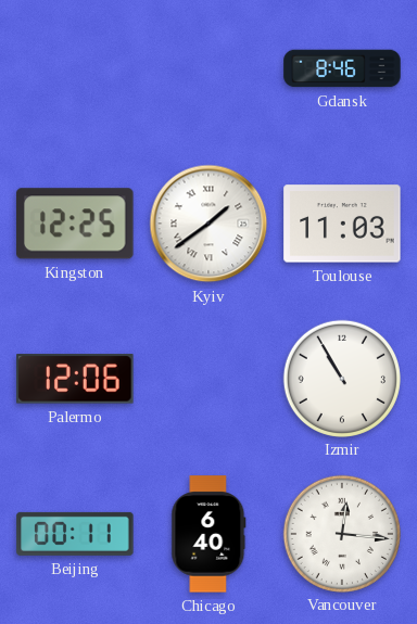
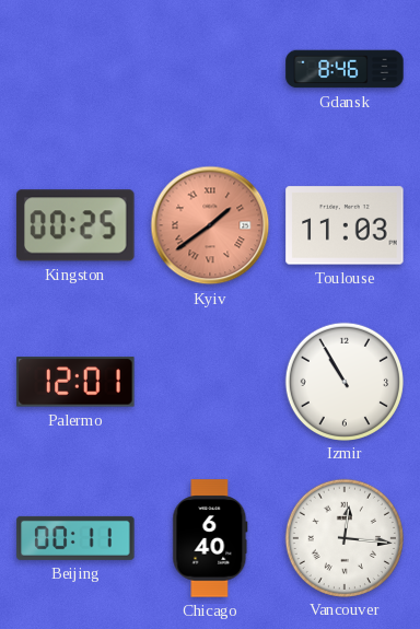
Kingston: 12:25 -> 00:25
Kyiv dial: white -> salmon
Palermo: 12:06 -> 12:01
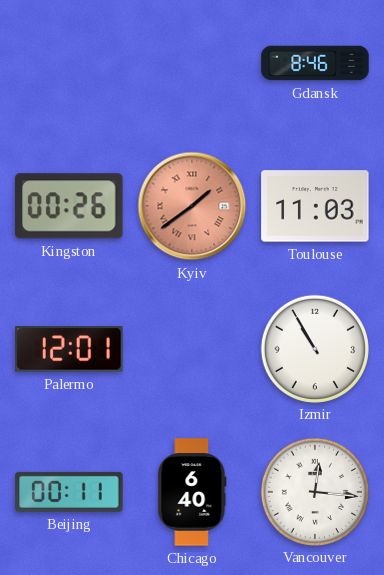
Kingston: 00:25 -> 00:26
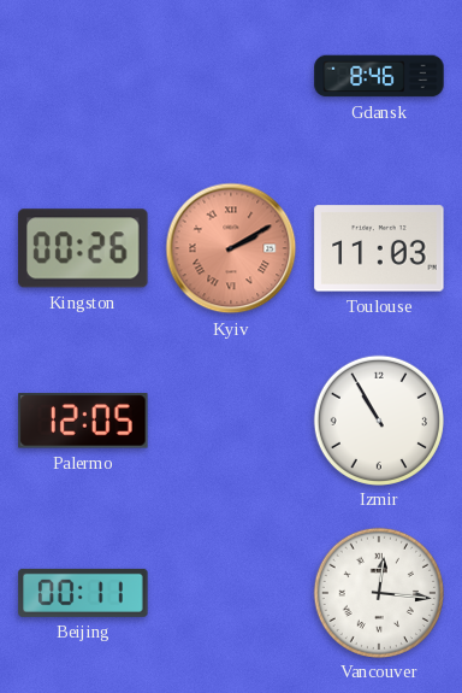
Kyiv: 1:39 -> 2:10
Palermo: 12:01 -> 12:05
Chicago: 6:40 -> none
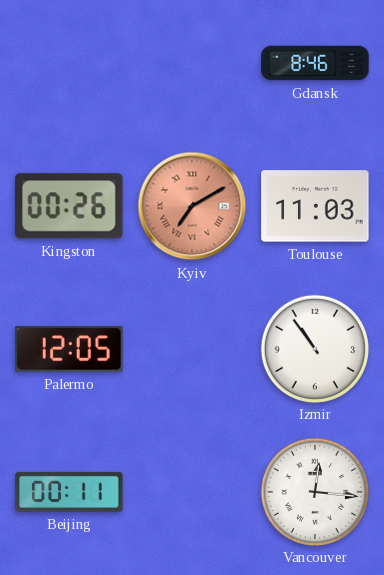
Kyiv: 2:10 -> 7:10
Izmir: 10:55 -> 10:54
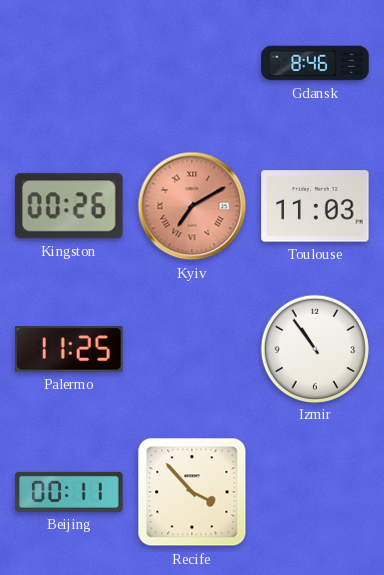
Palermo: 12:05 -> 11:25
Recife: none -> 3:53
Vancouver: 12:16 -> none
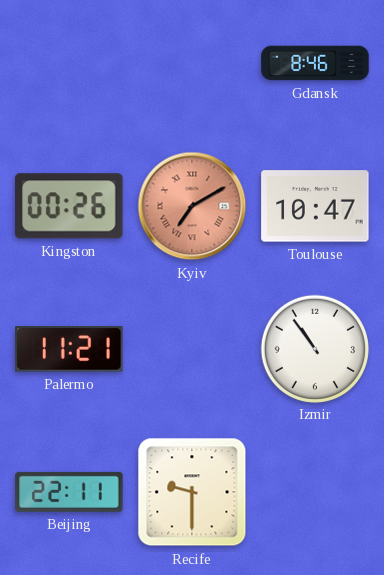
Toulouse: 11:03 -> 10:47
Palermo: 11:25 -> 11:21
Beijing: 00:11 -> 22:11
Recife: 3:53 -> 9:30
